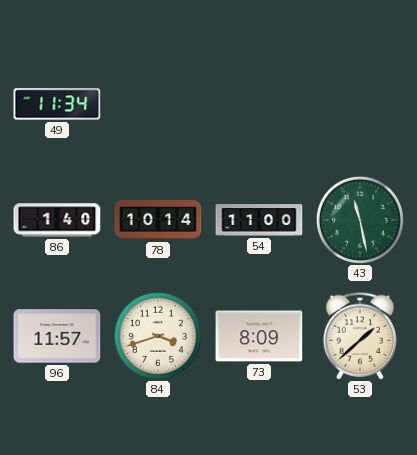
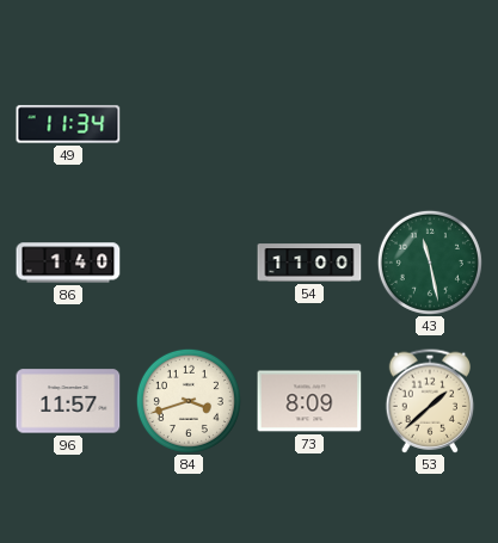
78: 10:14 -> none
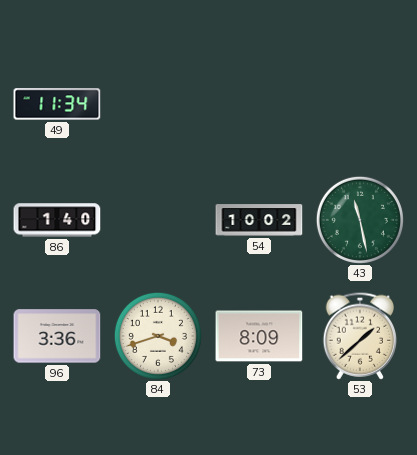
54: 11:00 -> 10:02
96: 11:57 -> 3:36
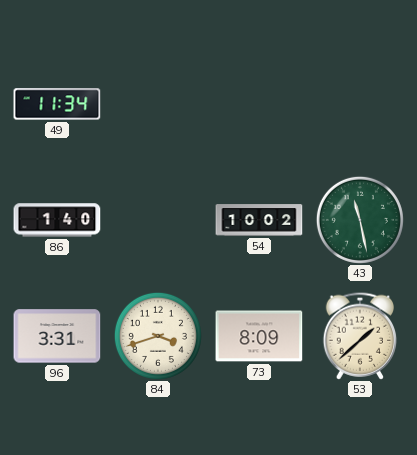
96: 3:36 -> 3:31
